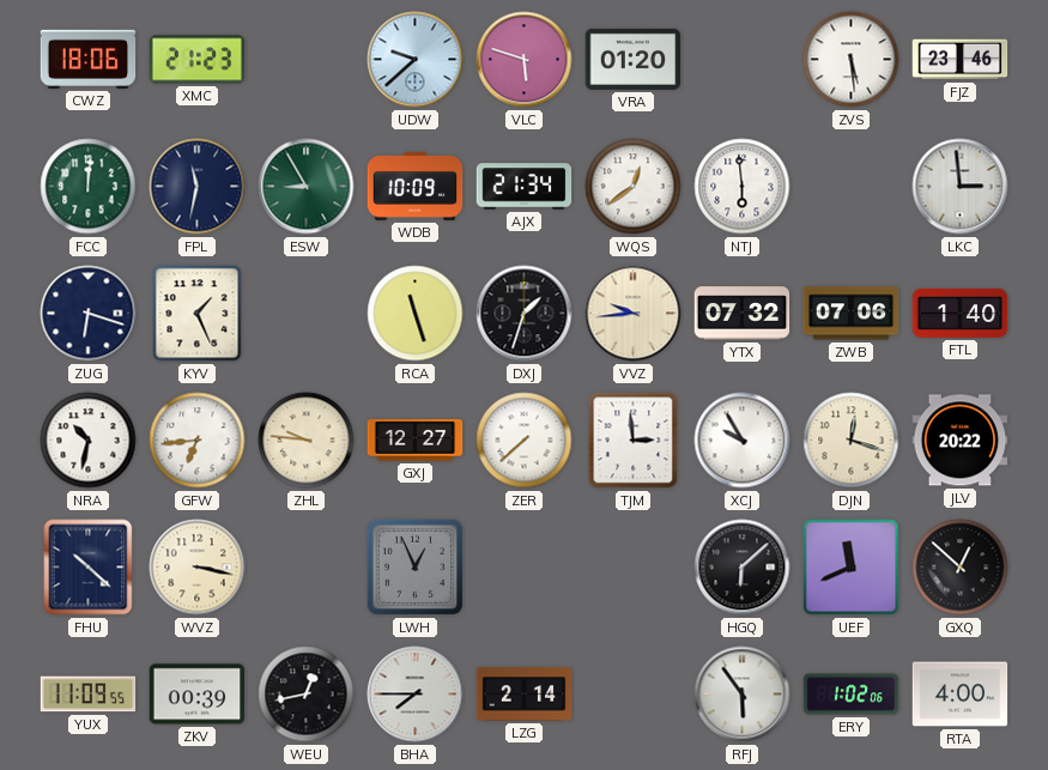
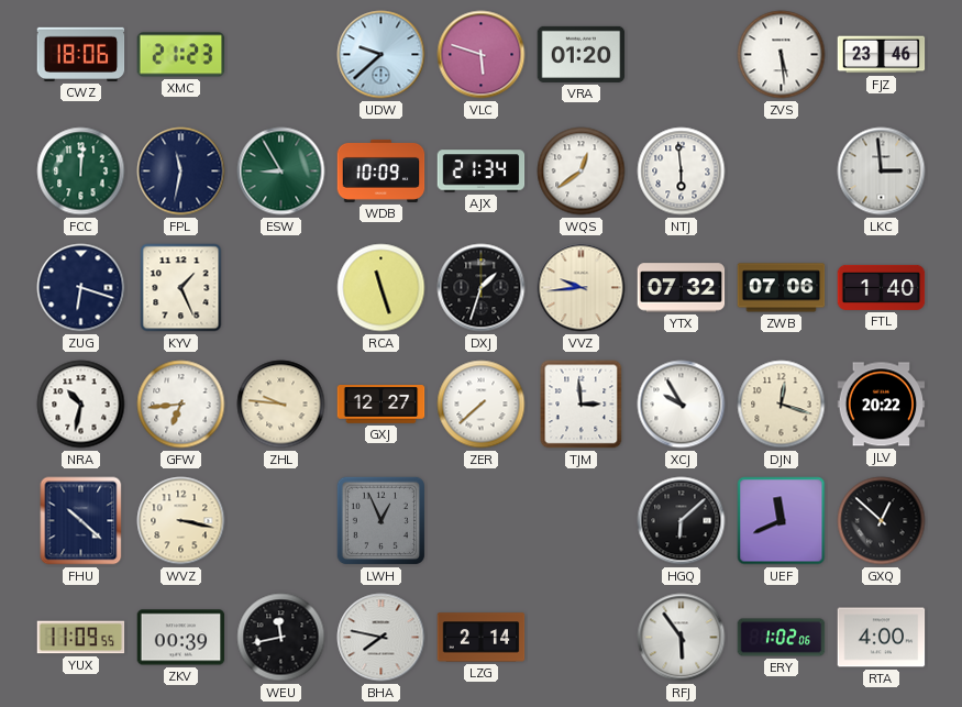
WEU: 12:43 -> 11:43
BHA: 7:45 -> 7:47
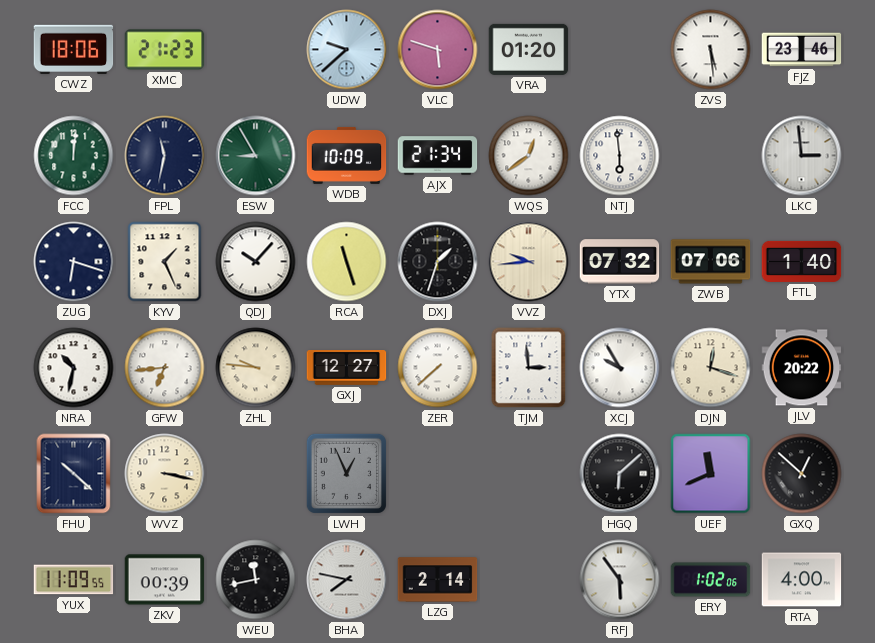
QDJ: none -> 10:07
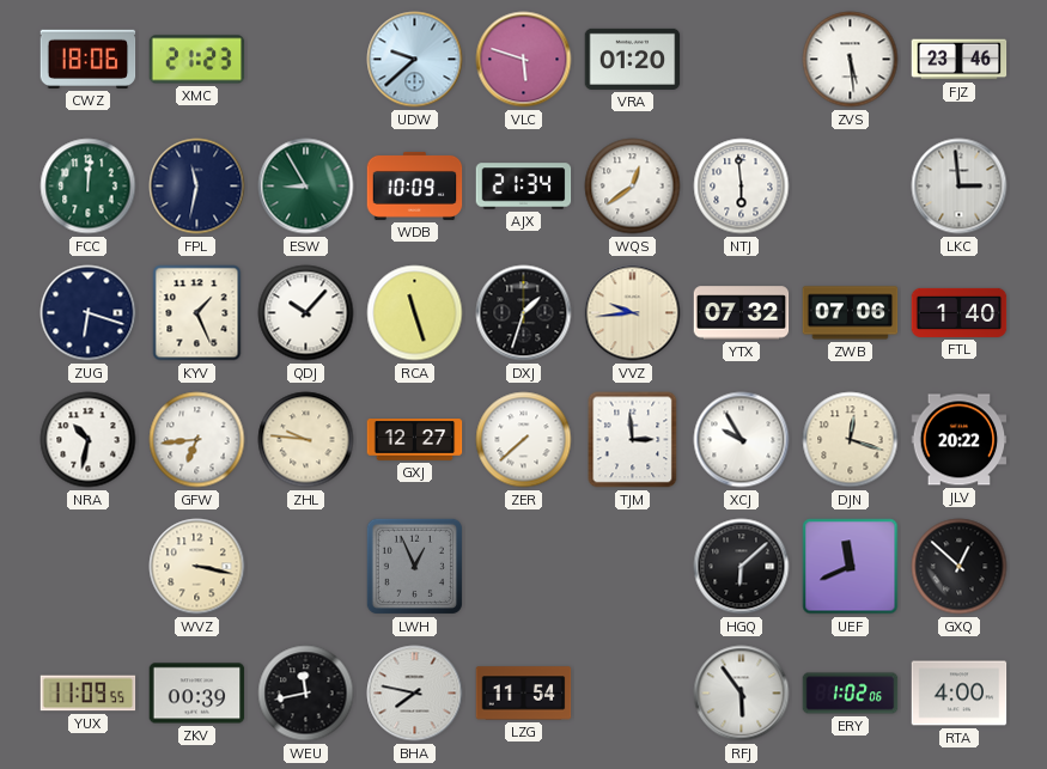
FHU: 10:22 -> none
LZG: 2:14 -> 11:54
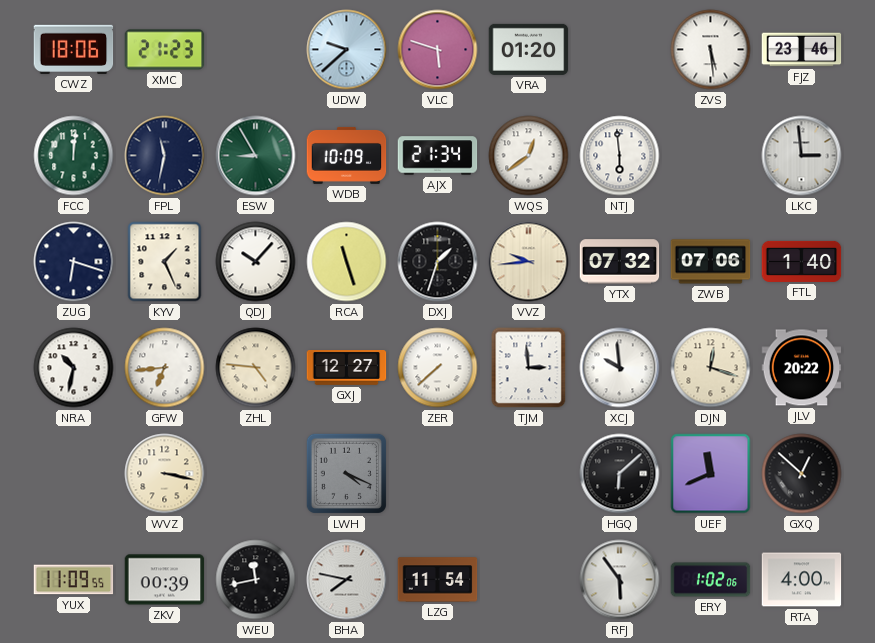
ZHL: 9:46 -> 4:46
XCJ: 9:55 -> 9:59
LWH: 12:56 -> 4:19
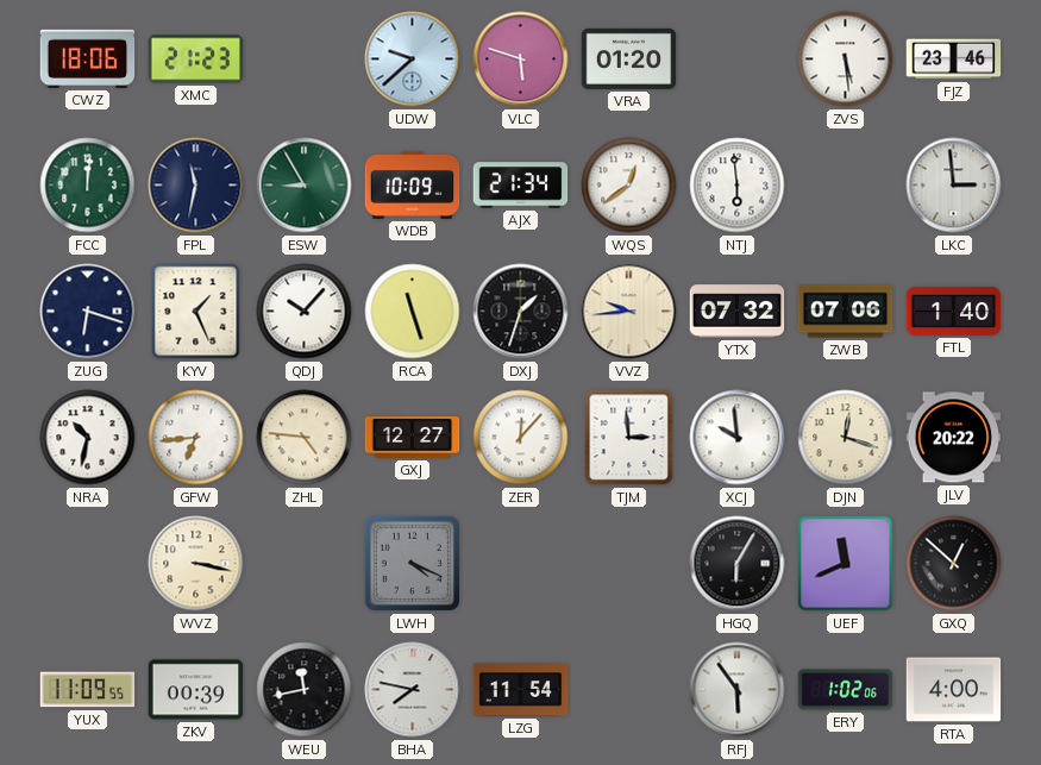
ZER: 7:38 -> 12:07
HGQ: 6:08 -> 6:05
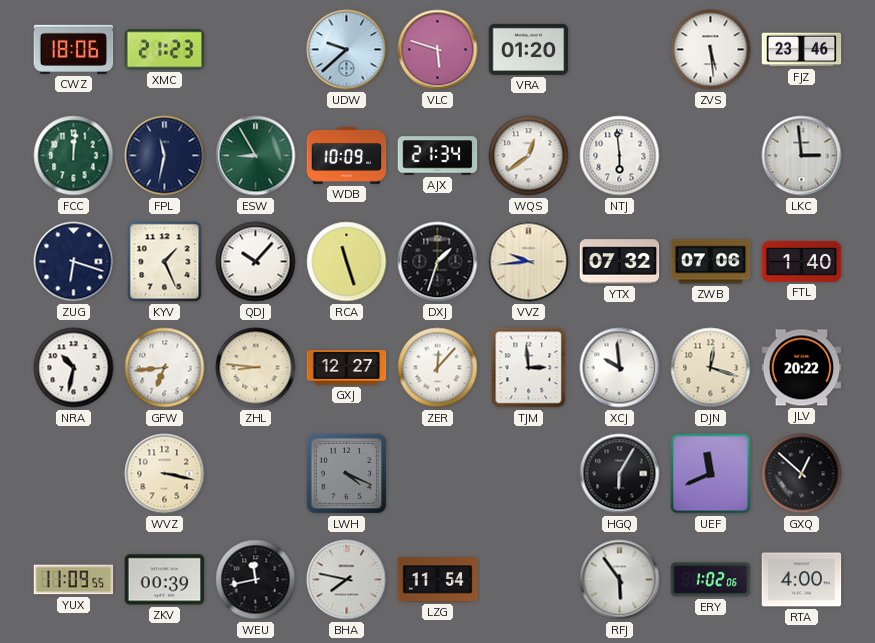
ZHL: 4:46 -> 8:46
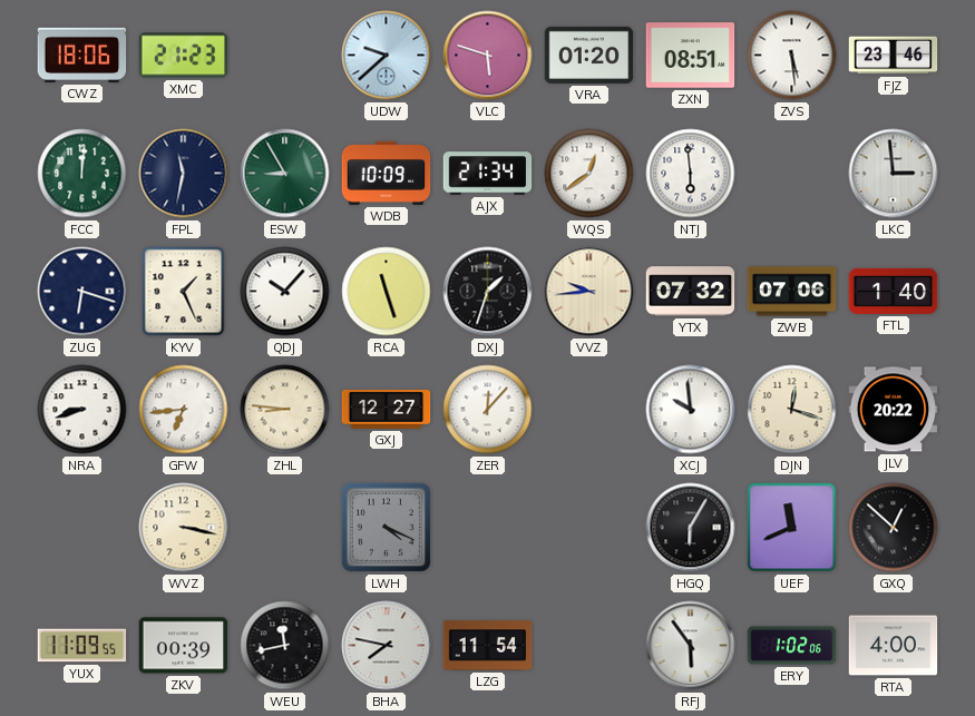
ZXN: none -> 08:51
NRA: 10:32 -> 8:42
TJM: 2:59 -> none
